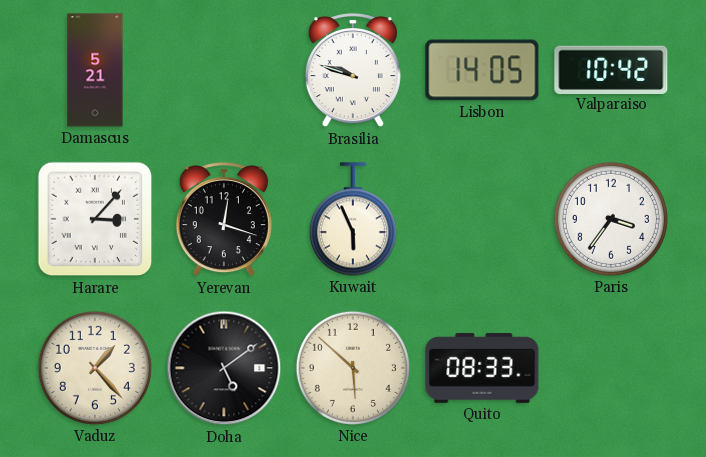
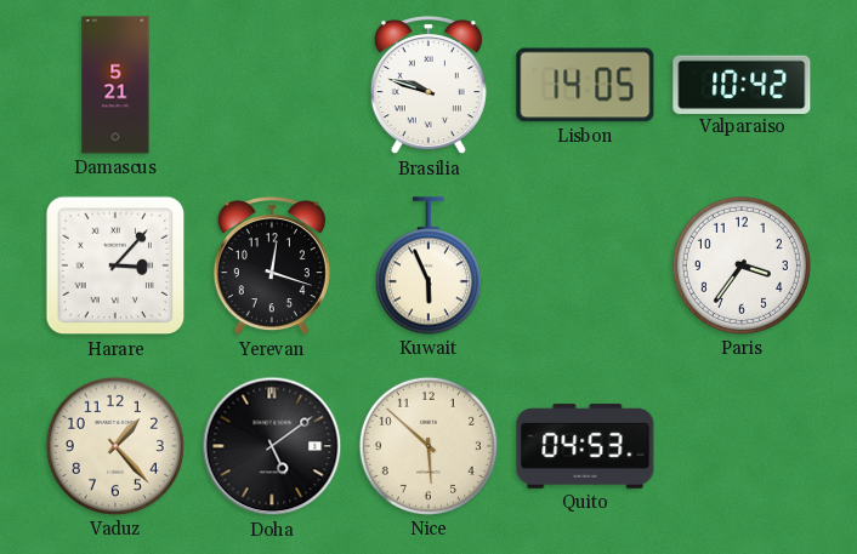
Quito: 08:33 -> 04:53
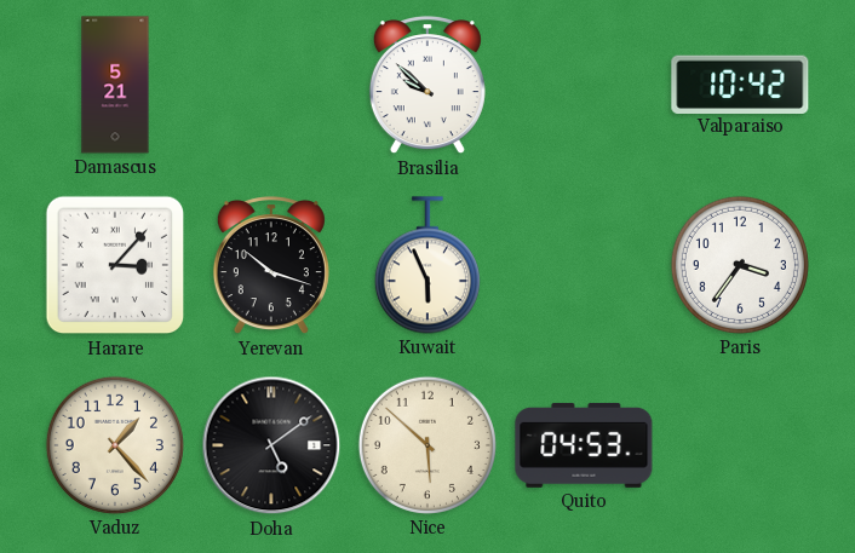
Brasilia: 9:48 -> 9:52
Lisbon: 14:05 -> none
Yerevan: 12:18 -> 10:18
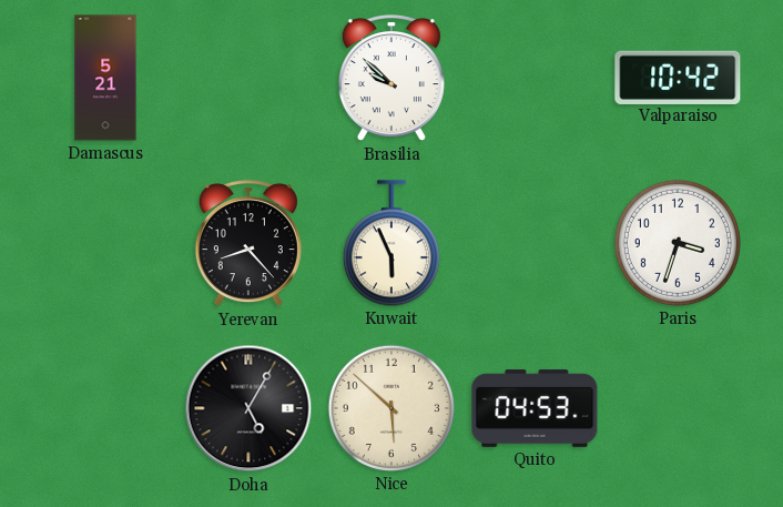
Harare: 3:07 -> none
Yerevan: 10:18 -> 8:23
Paris: 3:36 -> 3:33
Vaduz: 1:23 -> none
Doha: 5:09 -> 5:05
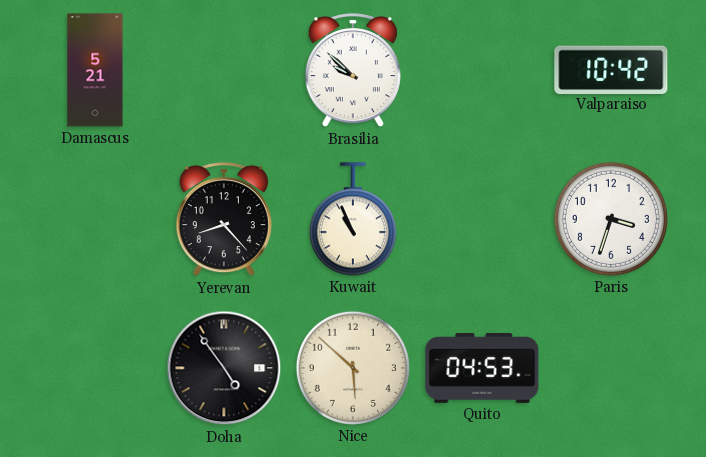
Kuwait: 5:56 -> 10:56
Doha: 5:05 -> 4:54
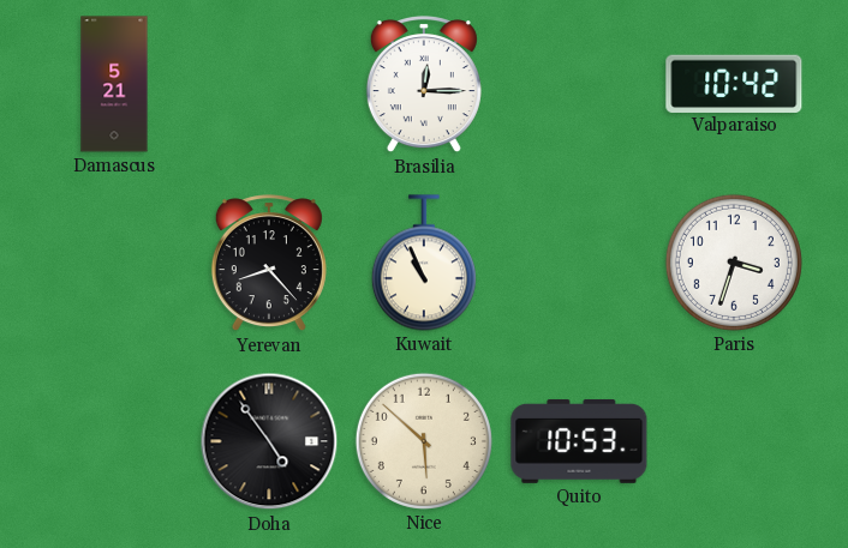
Brasilia: 9:52 -> 12:15
Quito: 04:53 -> 10:53
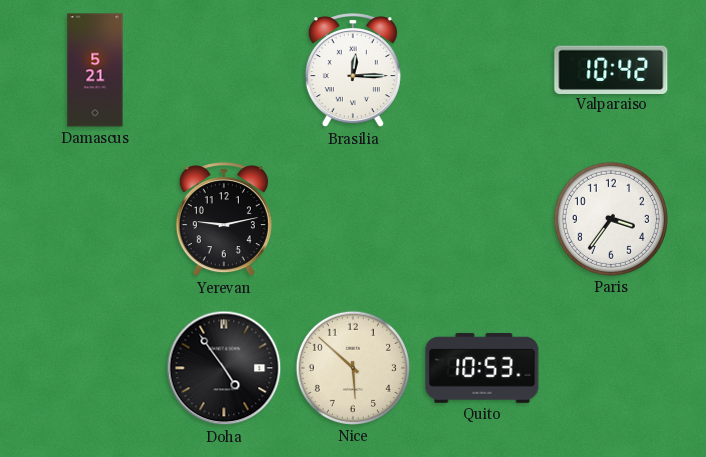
Yerevan: 8:23 -> 9:13
Kuwait: 10:56 -> none
Paris: 3:33 -> 3:36
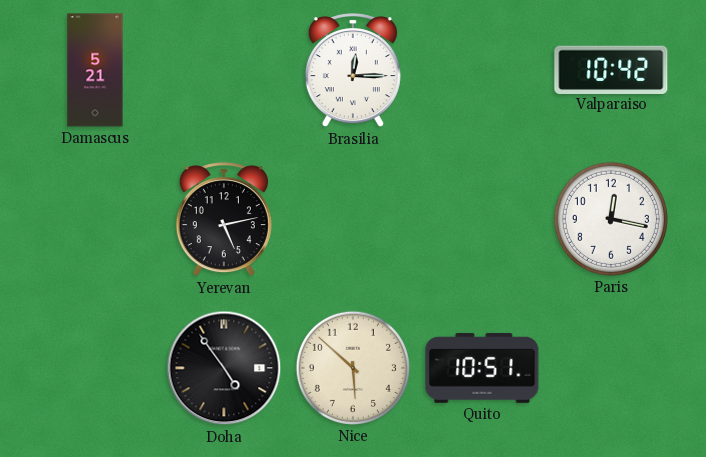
Yerevan: 9:13 -> 5:13
Paris: 3:36 -> 12:17
Quito: 10:53 -> 10:51
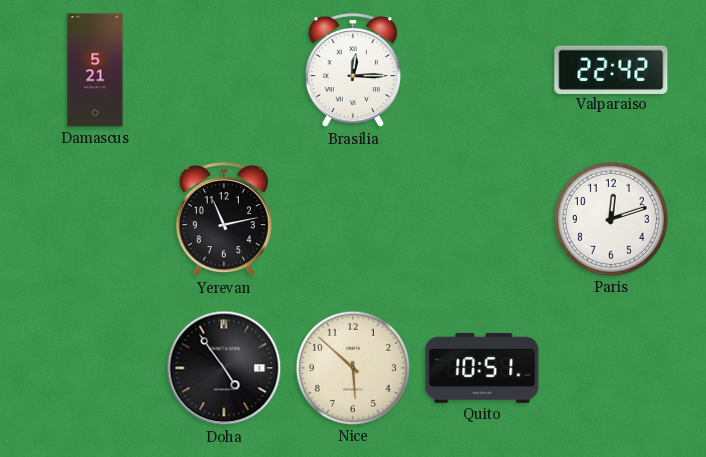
Valparaiso: 10:42 -> 22:42
Yerevan: 5:13 -> 11:13
Paris: 12:17 -> 12:12
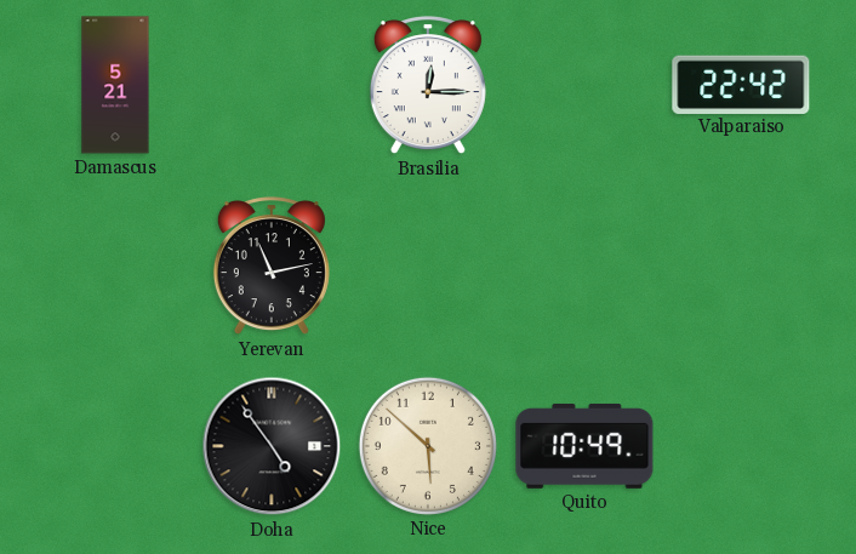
Paris: 12:12 -> none
Quito: 10:51 -> 10:49
